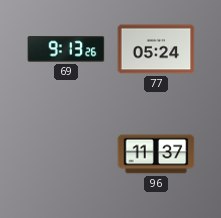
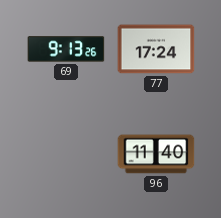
77: 05:24 -> 17:24
96: 11:37 -> 11:40
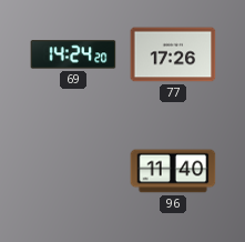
69: 9:13 -> 14:24
77: 17:24 -> 17:26
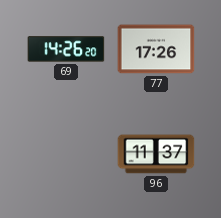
69: 14:24 -> 14:26
96: 11:40 -> 11:37
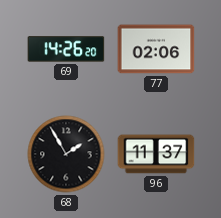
77: 17:26 -> 02:06
68: none -> 1:55
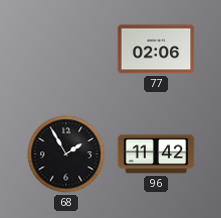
69: 14:26 -> none
96: 11:37 -> 11:42
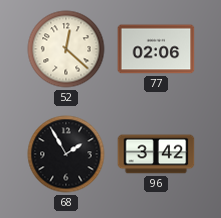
52: none -> 12:22
96: 11:42 -> 3:42
